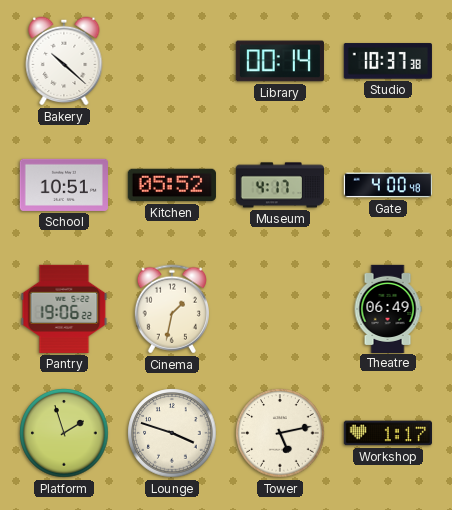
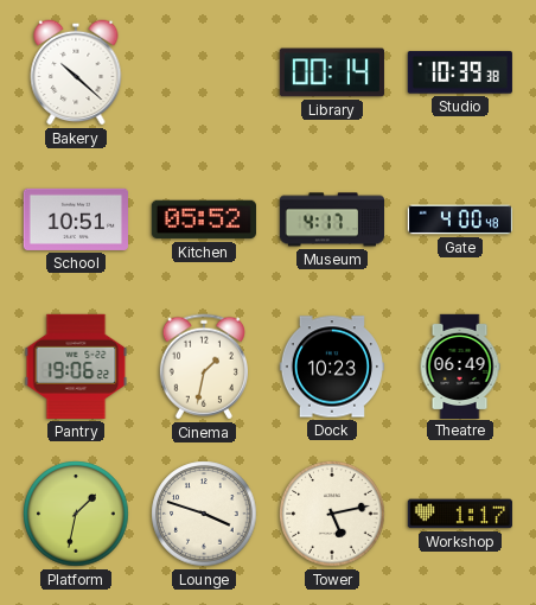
Studio: 10:37 -> 10:39
Dock: none -> 10:23
Platform: 1:57 -> 1:32
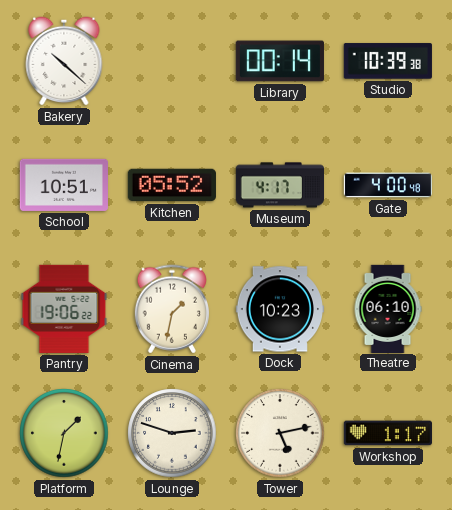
Theatre: 06:49 -> 06:10
Lounge: 3:48 -> 2:48
